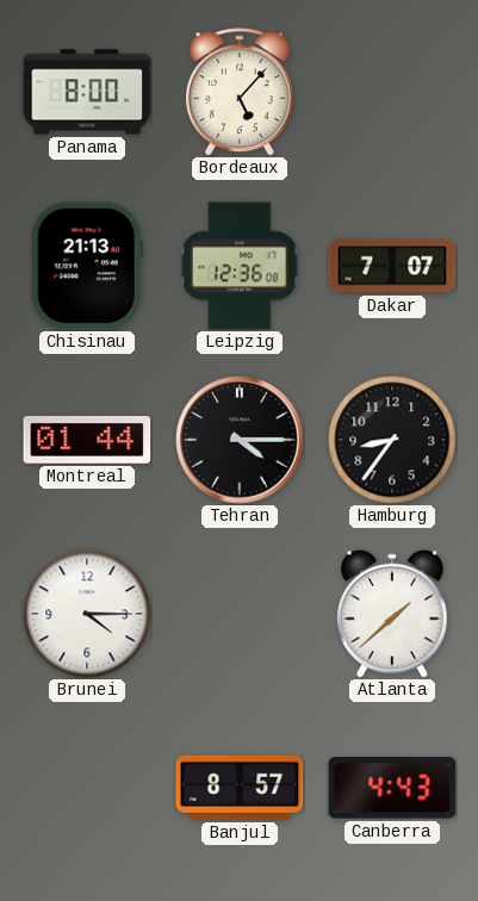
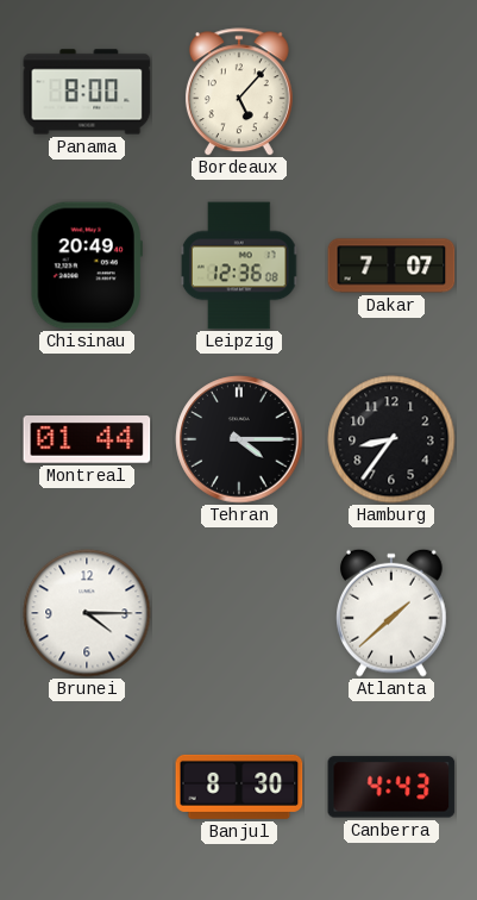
Chisinau: 21:13 -> 20:49
Banjul: 8:57 -> 8:30
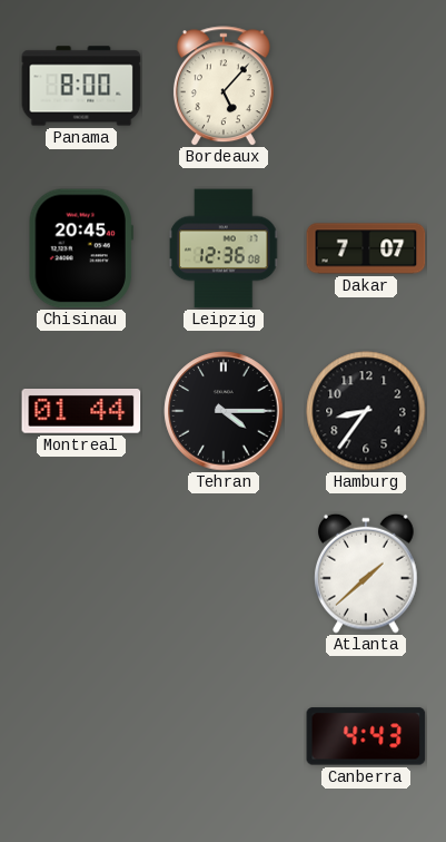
Chisinau: 20:49 -> 20:45
Brunei: 4:15 -> none
Banjul: 8:30 -> none
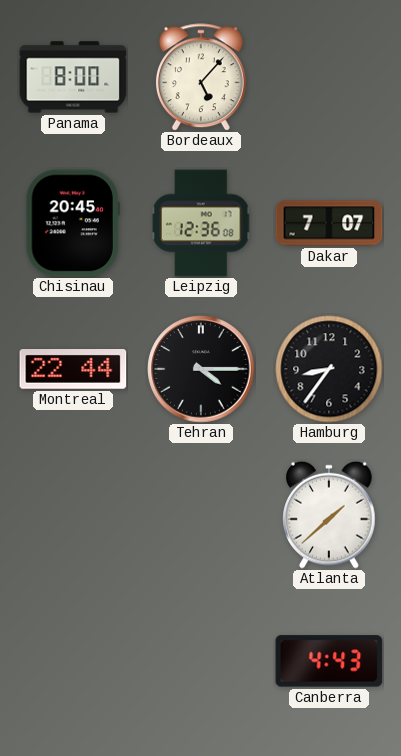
Montreal: 01:44 -> 22:44
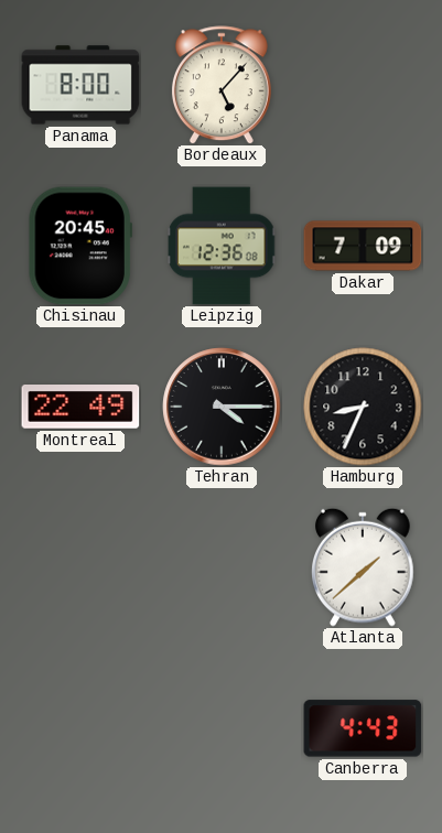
Dakar: 7:07 -> 7:09
Montreal: 22:44 -> 22:49
Hamburg: 8:36 -> 8:34
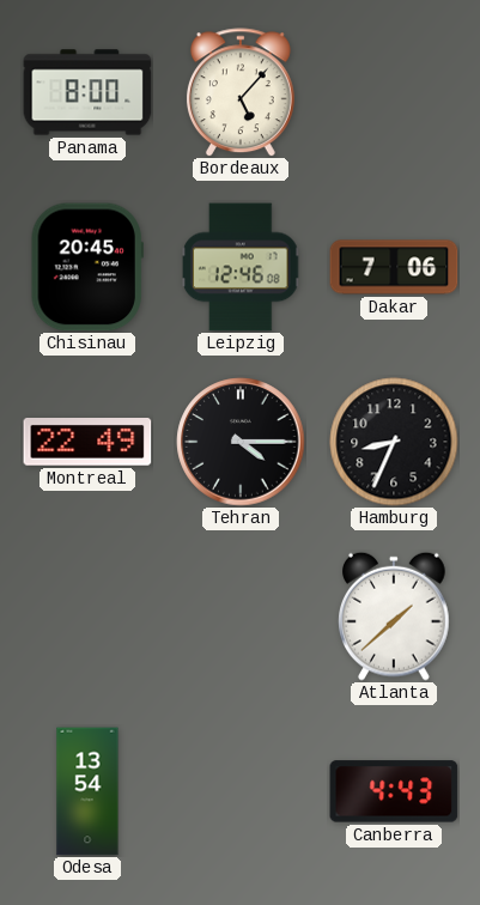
Leipzig: 12:36 -> 12:46
Dakar: 7:09 -> 7:06
Odesa: none -> 13:54
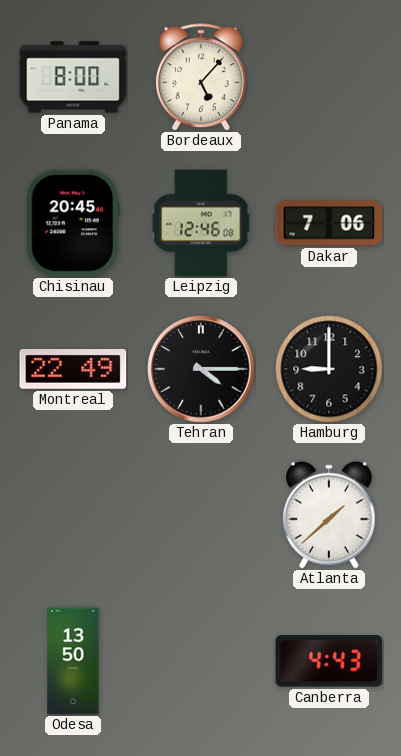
Hamburg: 8:34 -> 9:00
Odesa: 13:54 -> 13:50
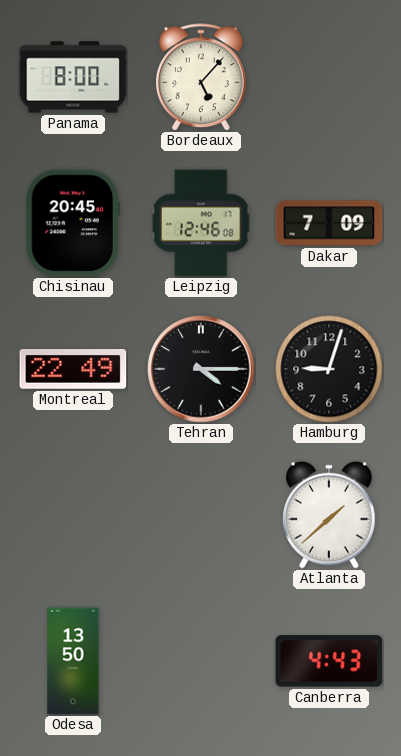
Dakar: 7:06 -> 7:09
Hamburg: 9:00 -> 9:03
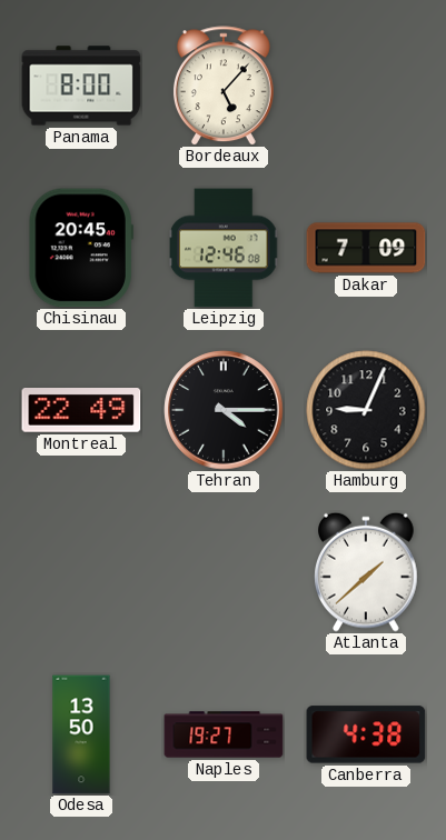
Hamburg: 9:03 -> 9:04
Naples: none -> 19:27
Canberra: 4:43 -> 4:38
